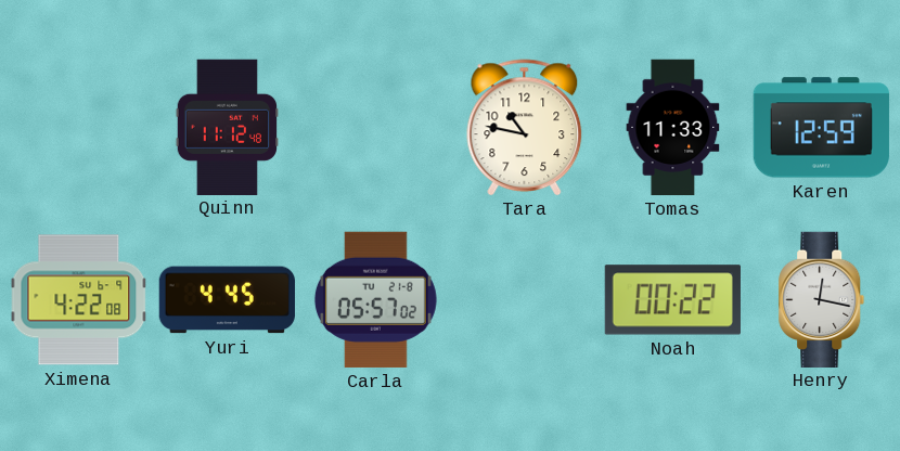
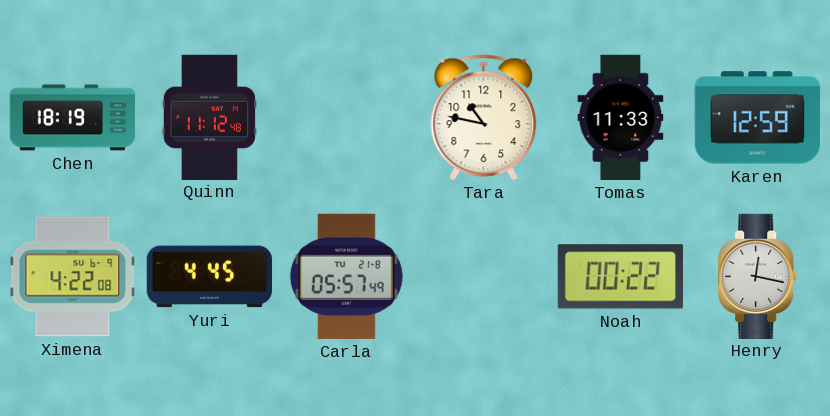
Chen: none -> 18:19
Carla: 05:57:02 -> 05:57:49
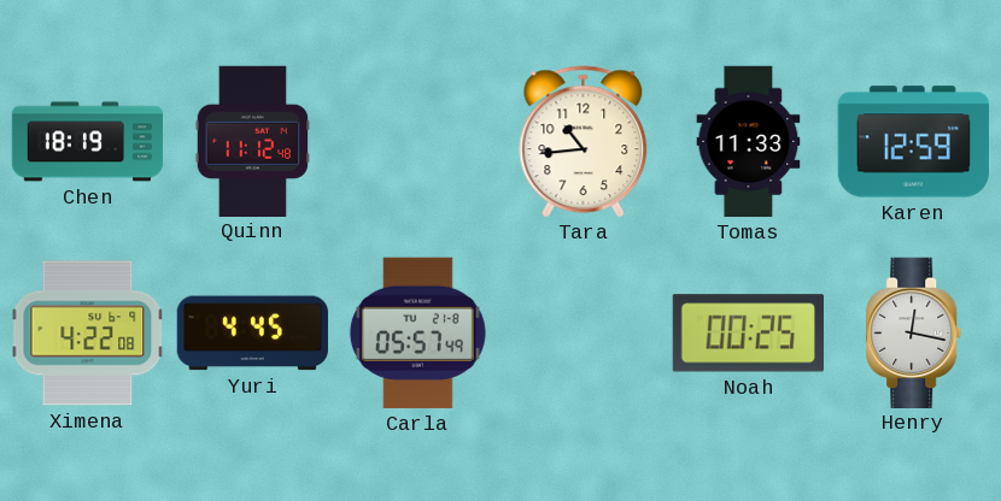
Tara: 10:47 -> 10:44
Noah: 00:22 -> 00:25
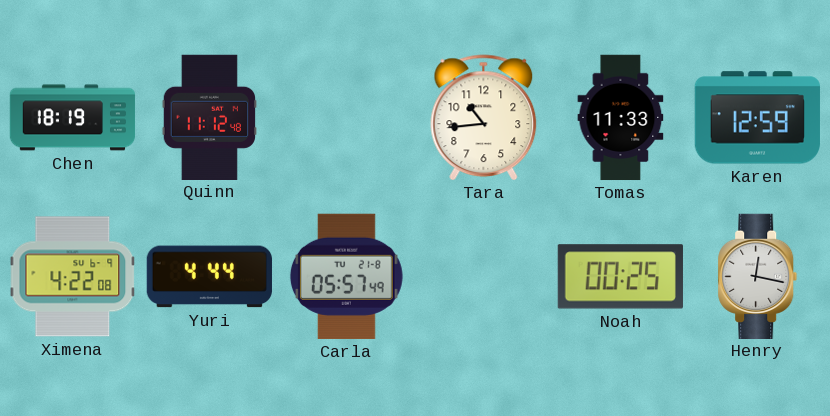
Yuri: 4:45 -> 4:44
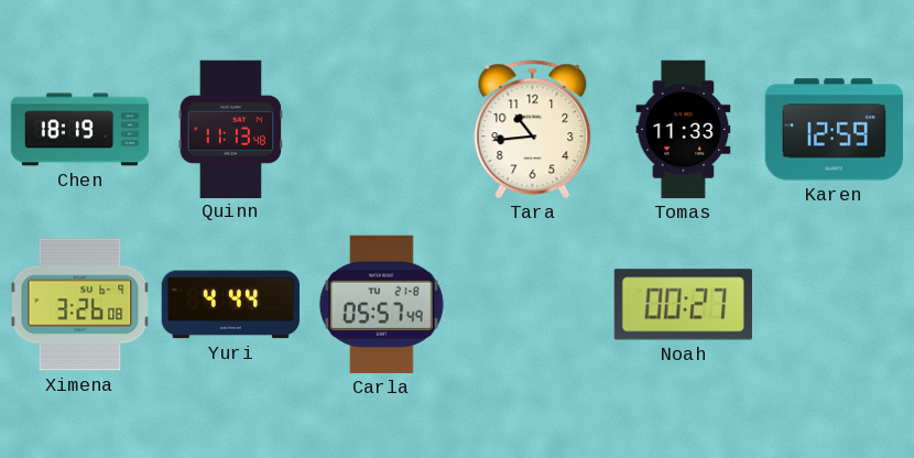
Quinn: 11:12 -> 11:13
Ximena: 4:22 -> 3:26
Noah: 00:25 -> 00:27
Henry: 12:17 -> none
